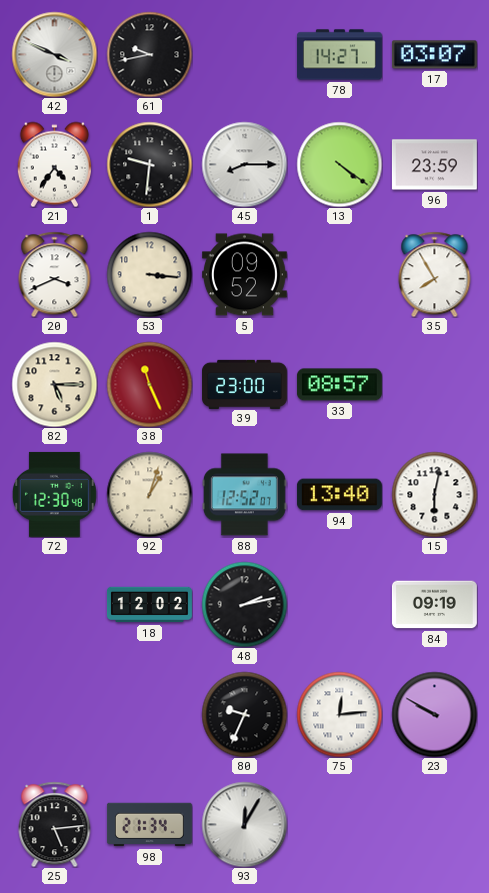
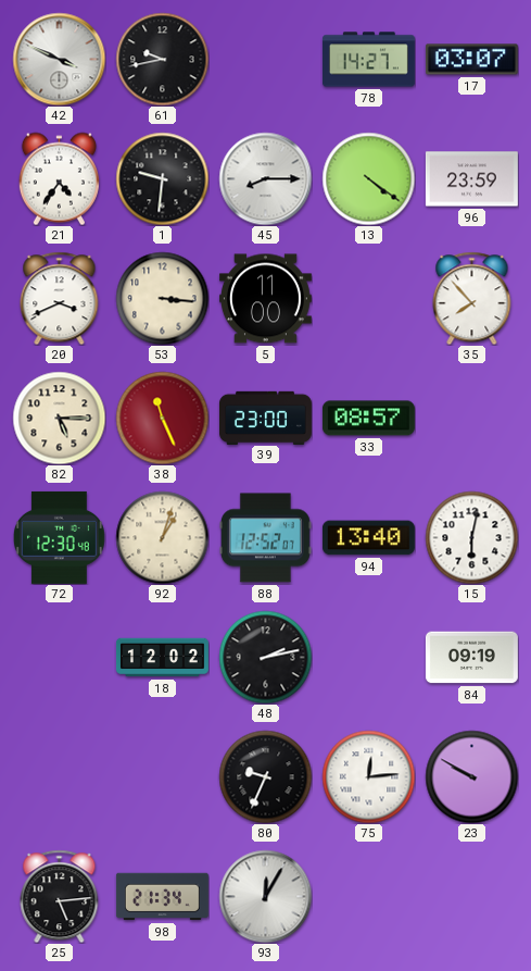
5: 09:52 -> 11:00
35: 7:55 -> 7:53
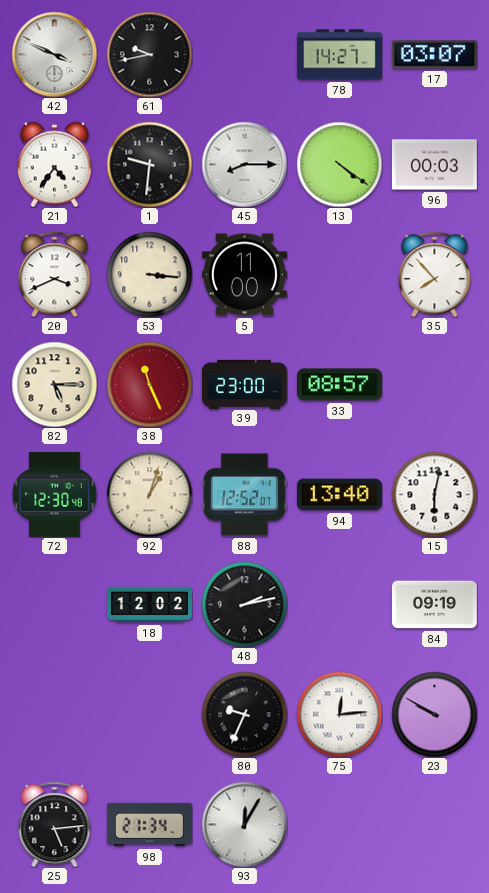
96: 23:59 -> 00:03
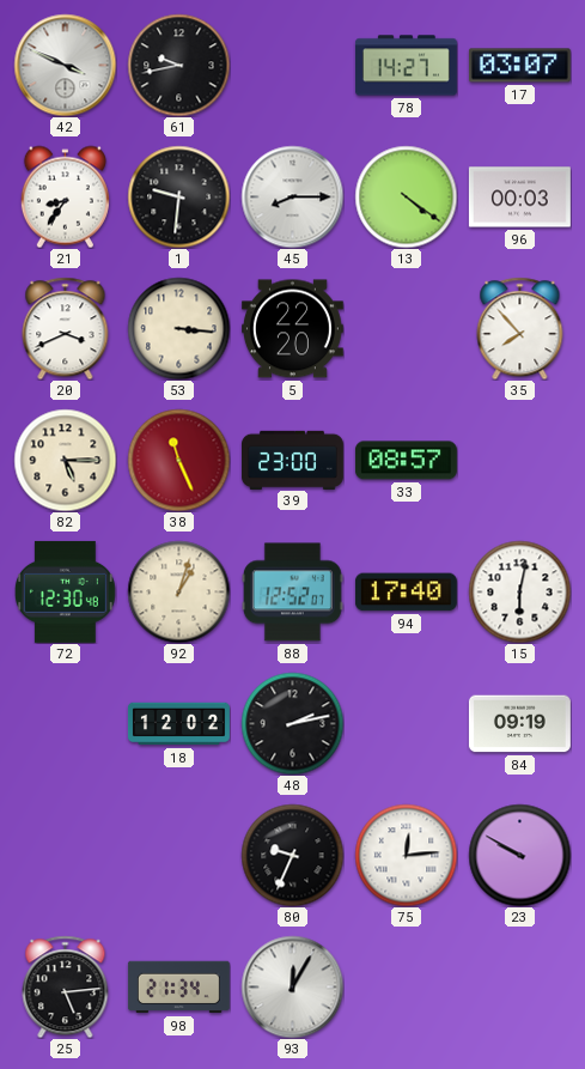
21: 4:36 -> 8:36
5: 11:00 -> 22:20
94: 13:40 -> 17:40
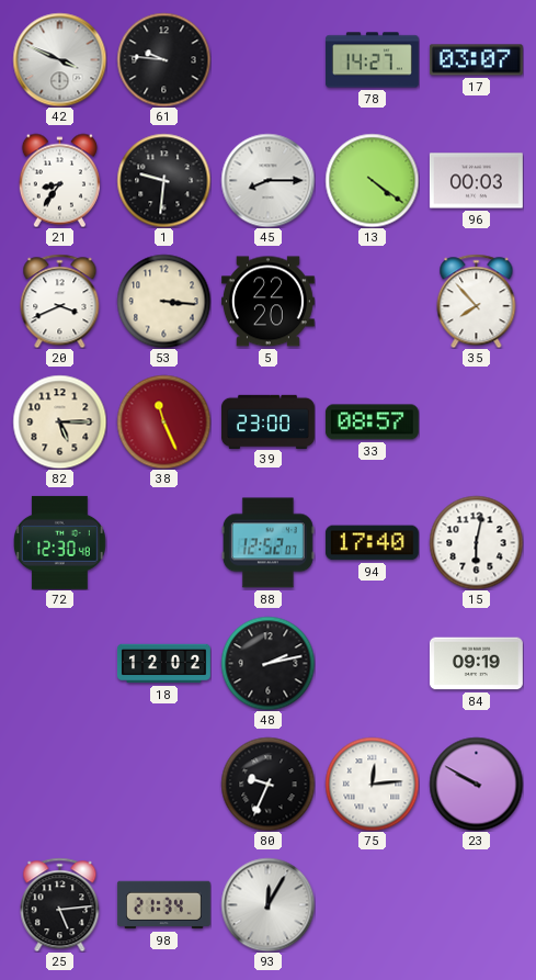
61: 9:43 -> 9:46
92: 1:03 -> none
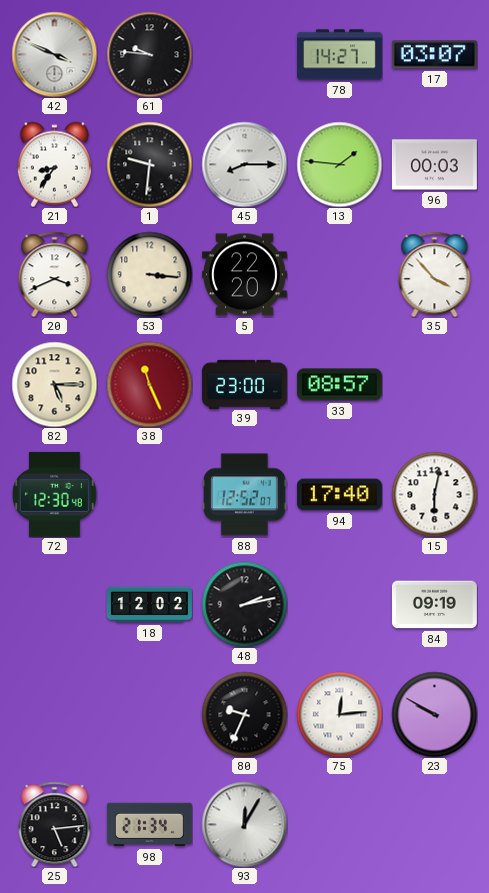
13: 4:21 -> 1:46
35: 7:53 -> 3:53
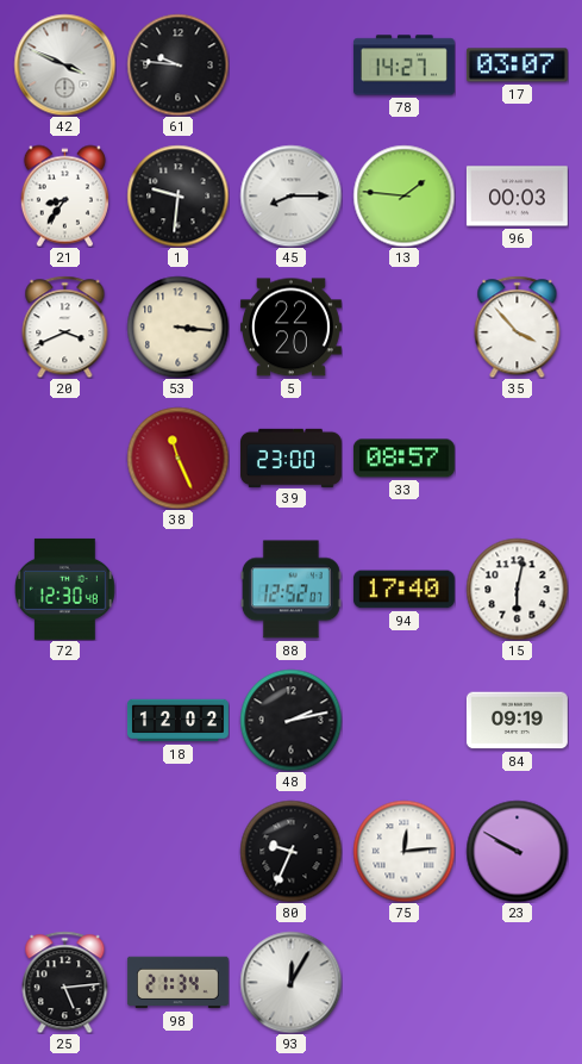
82: 5:15 -> none
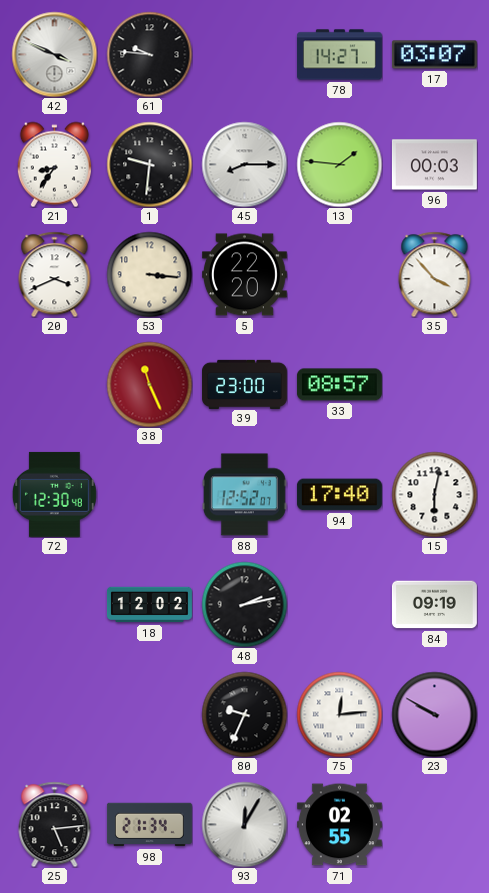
71: none -> 02:55
